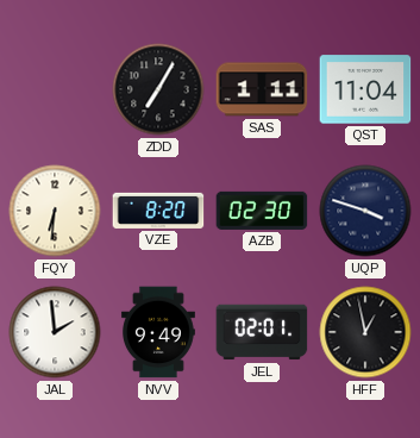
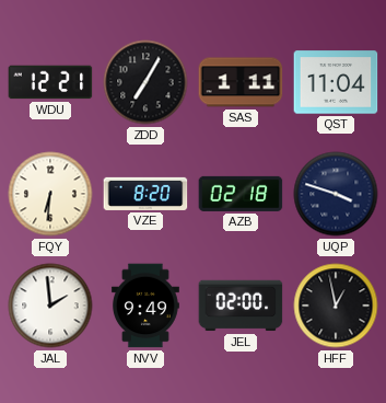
WDU: none -> 12:21
AZB: 02:30 -> 02:18
JEL: 02:01 -> 02:00
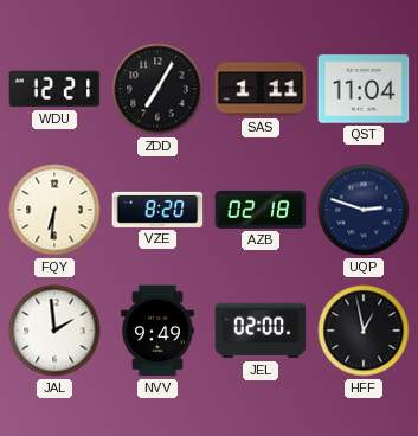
UQP: 3:48 -> 2:48
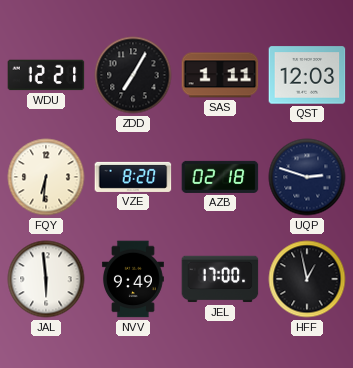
QST: 11:04 -> 12:03
JAL: 1:59 -> 5:59
JEL: 02:00 -> 17:00
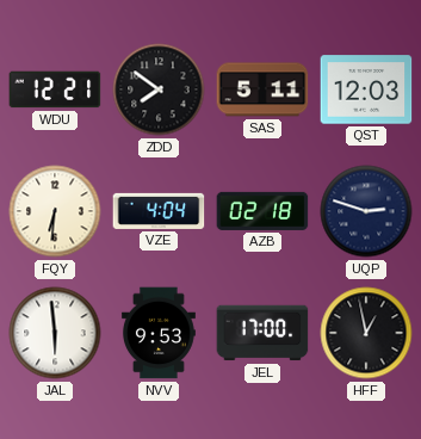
ZDD: 7:05 -> 7:51
SAS: 1:11 -> 5:11
VZE: 8:20 -> 4:04
NVV: 9:49 -> 9:53
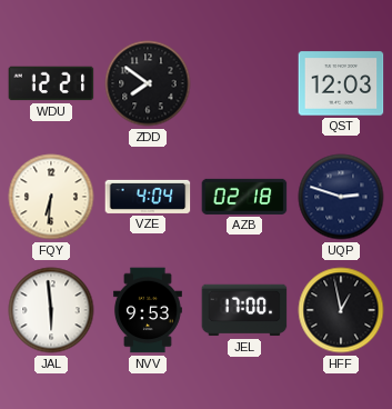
SAS: 5:11 -> none
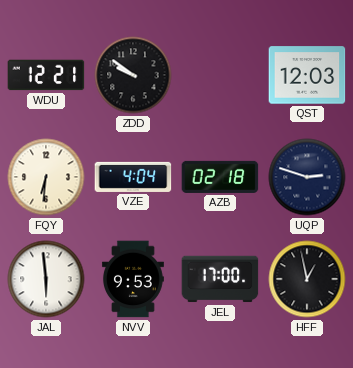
ZDD: 7:51 -> 9:51
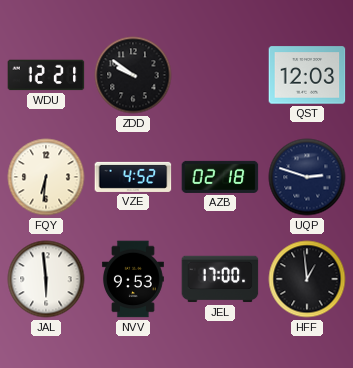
VZE: 4:04 -> 4:52
HFF: 12:58 -> 12:59
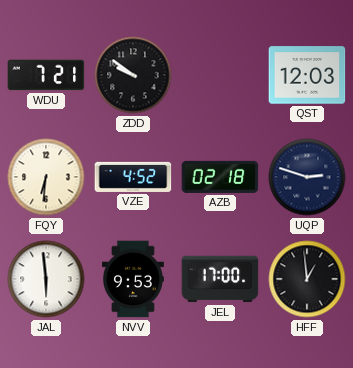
WDU: 12:21 -> 7:21
